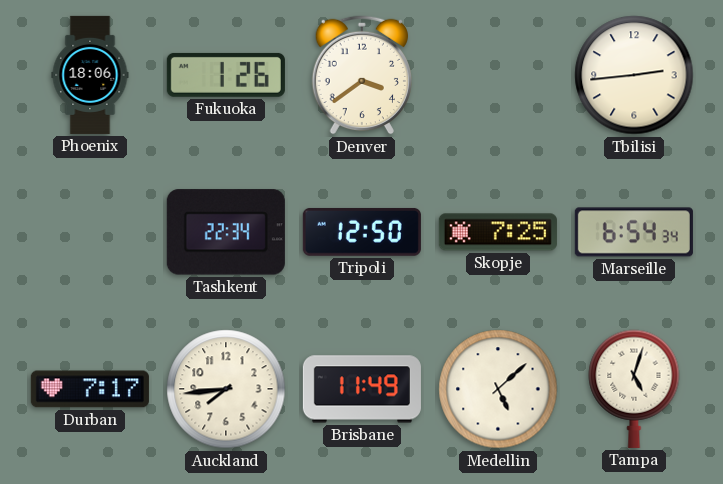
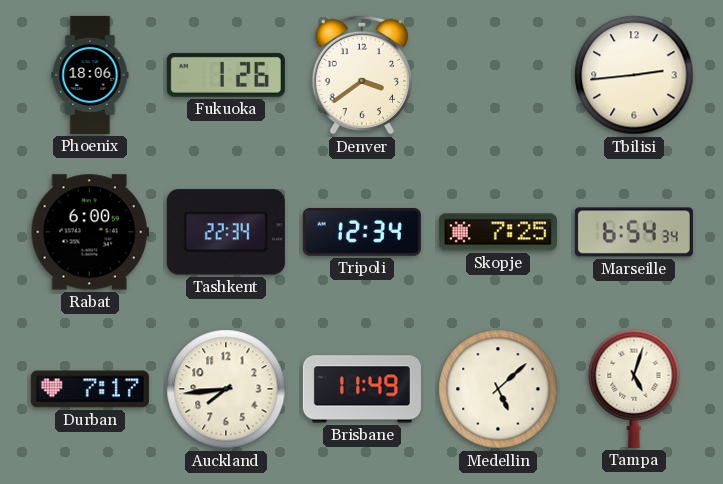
Rabat: none -> 6:00
Tripoli: 12:50 -> 12:34
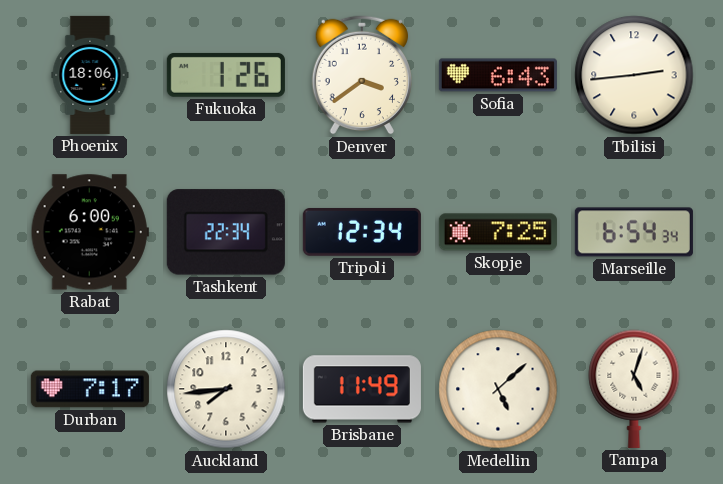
Sofia: none -> 6:43
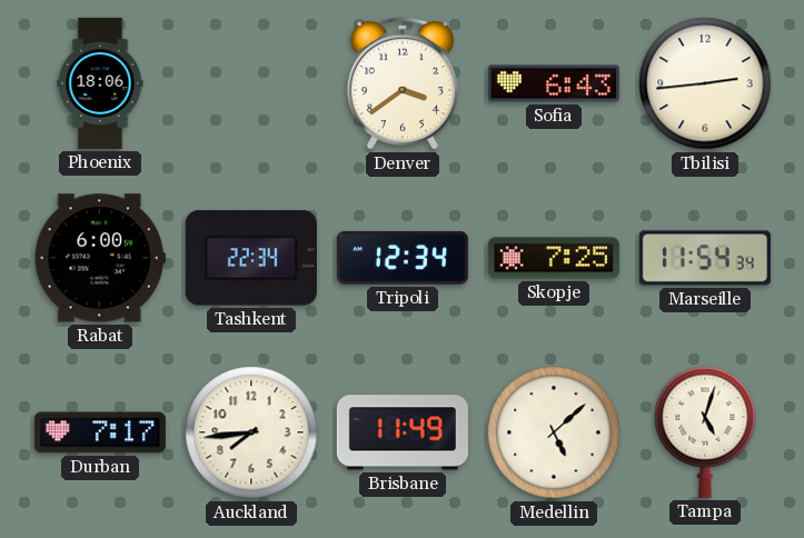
Fukuoka: 1:26 -> none
Marseille: 6:54 -> 11:54
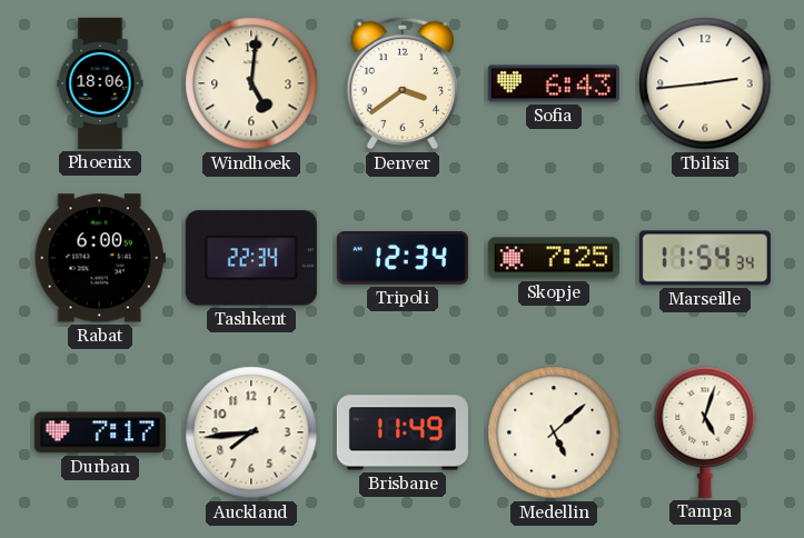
Windhoek: none -> 5:01
